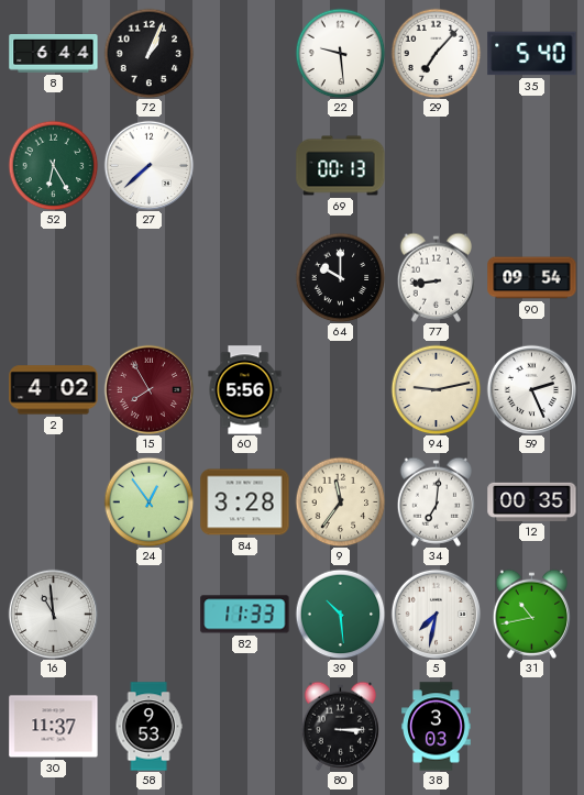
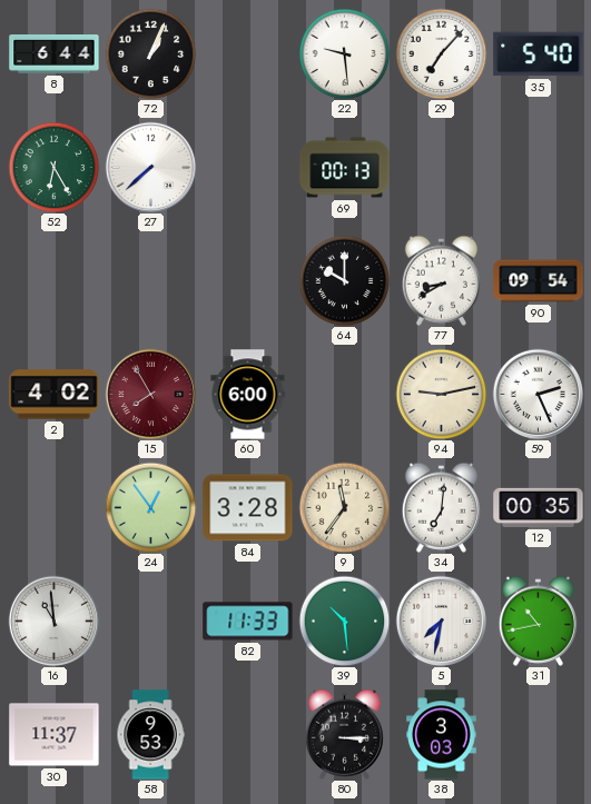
77: 8:44 -> 8:40
60: 5:56 -> 6:00
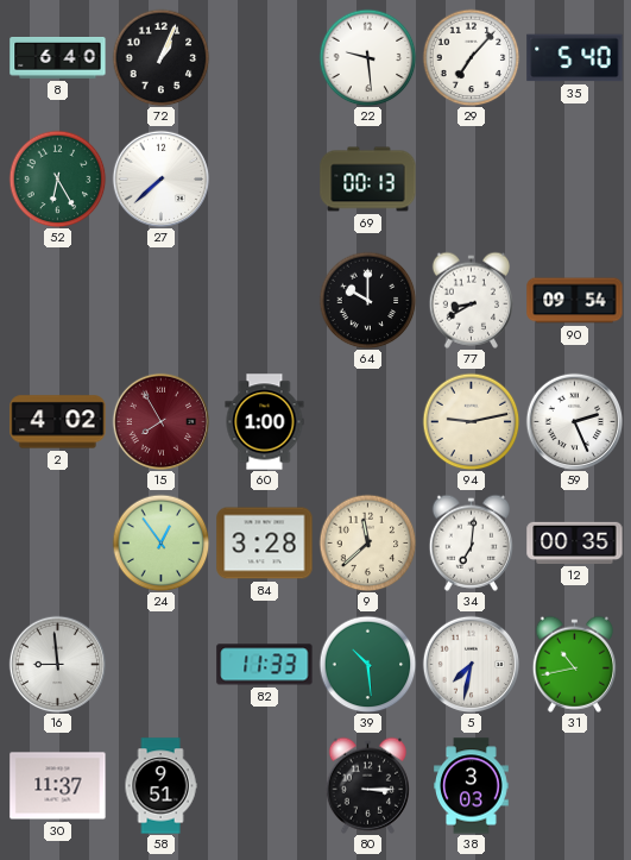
8: 6:44 -> 6:40
60: 6:00 -> 1:00
9: 11:36 -> 11:38
16: 10:59 -> 8:59
58: 9:53 -> 9:51
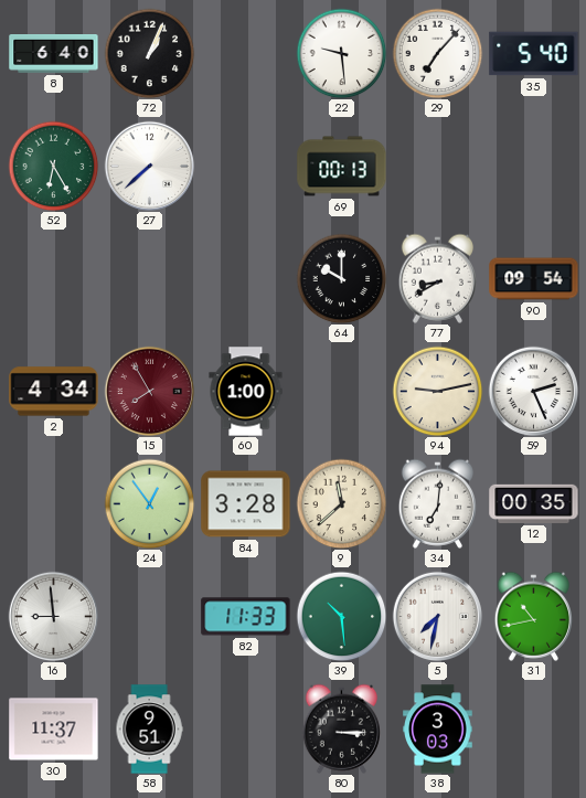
2: 4:02 -> 4:34
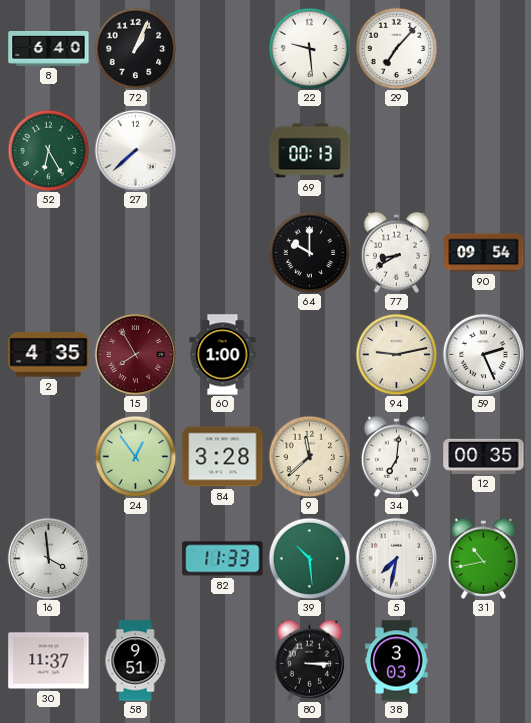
35: 5:40 -> none
2: 4:34 -> 4:35
16: 8:59 -> 3:59
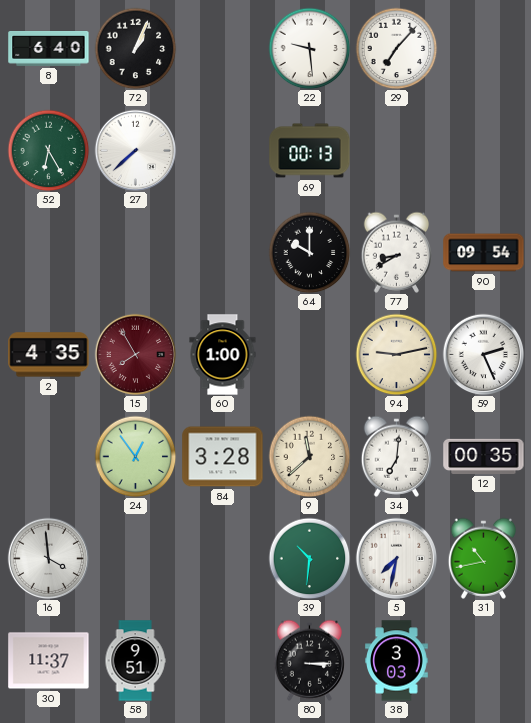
82: 11:33 -> none
39: 10:29 -> 10:31
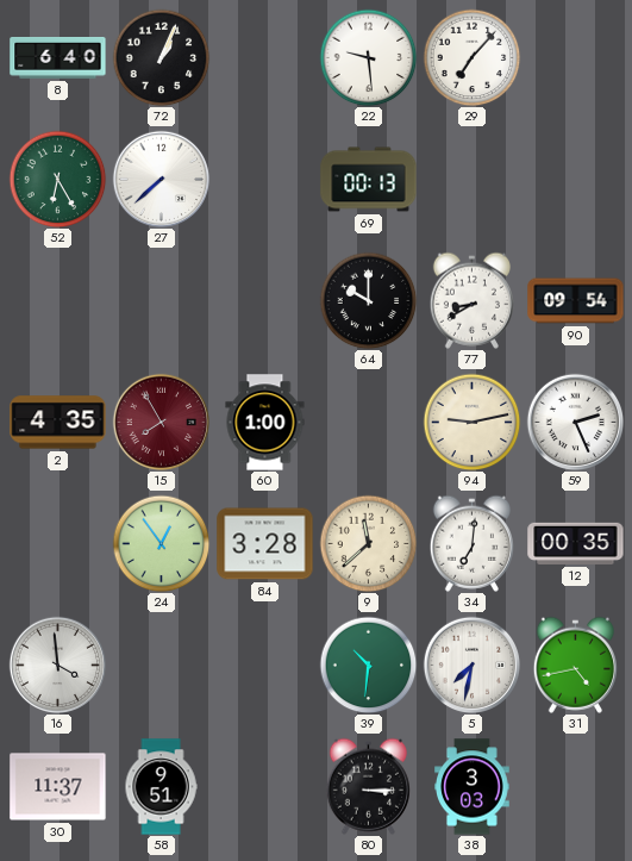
31: 10:43 -> 4:43
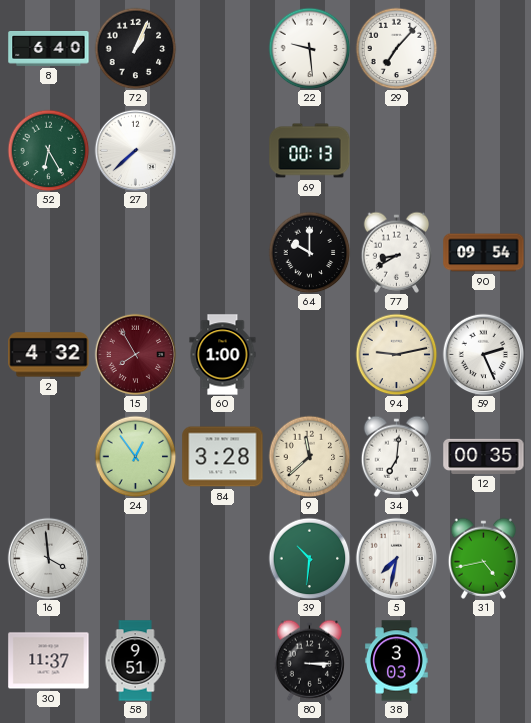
2: 4:35 -> 4:32
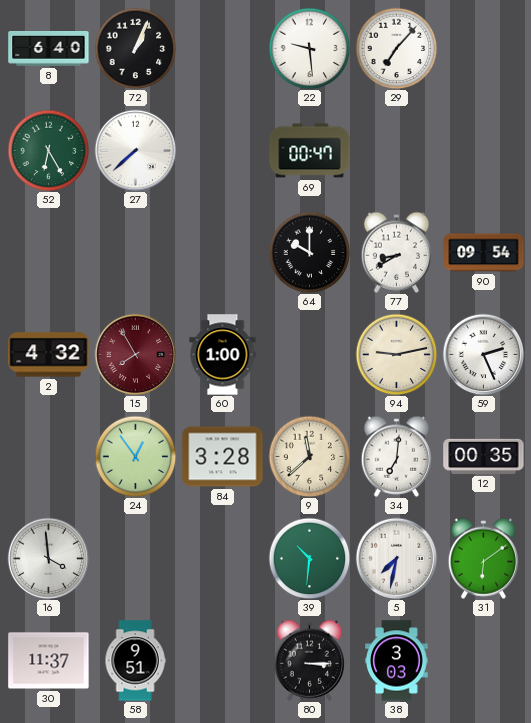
69: 00:13 -> 00:47
31: 4:43 -> 6:09
